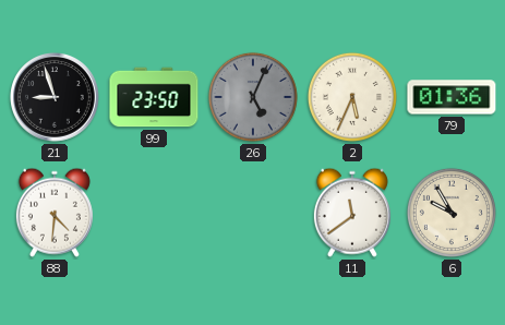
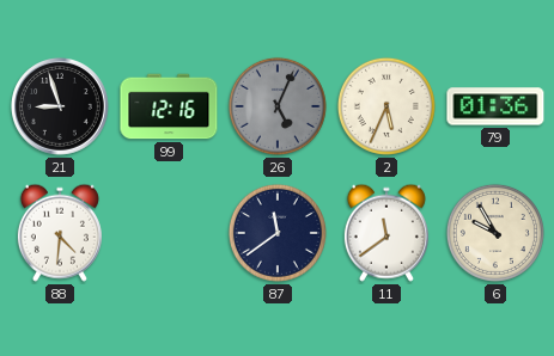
99: 23:50 -> 12:16
87: none -> 11:39
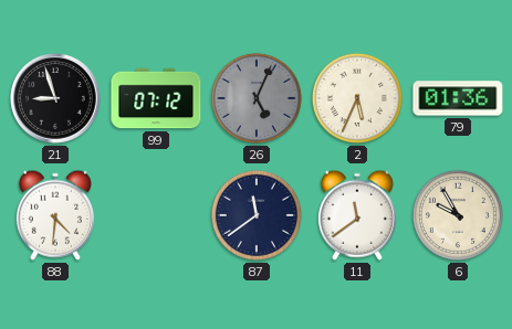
99: 12:16 -> 07:12
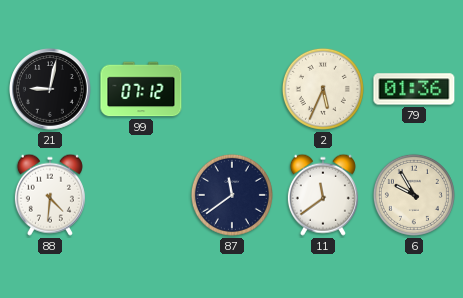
21: 8:57 -> 9:02
26: 5:04 -> none
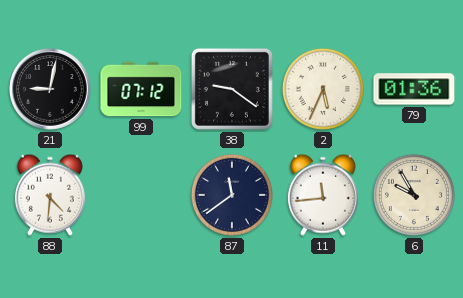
38: none -> 9:21
11: 11:39 -> 11:44
